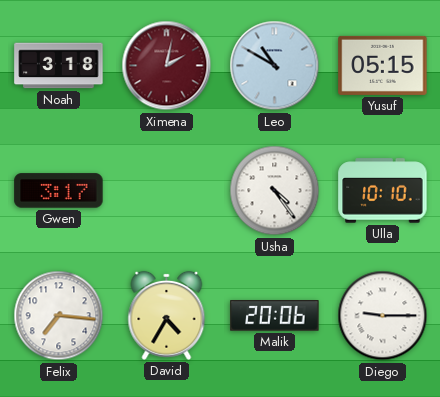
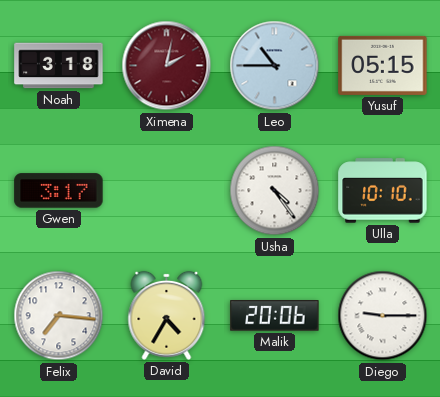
Leo: 10:50 -> 10:45
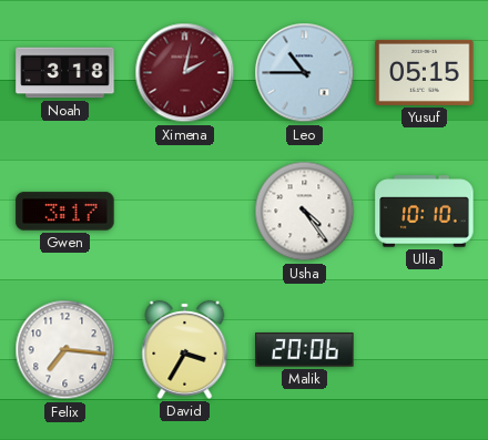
David: 4:35 -> 3:35
Diego: 9:15 -> none
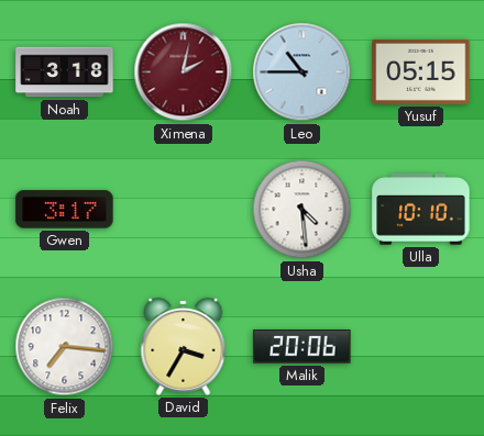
Usha: 4:24 -> 4:29
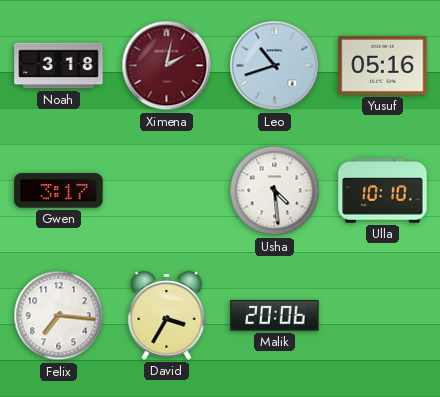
Leo: 10:45 -> 10:42
Yusuf: 05:15 -> 05:16
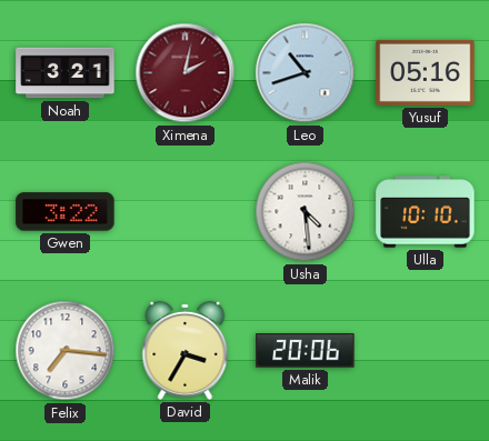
Noah: 3:18 -> 3:21
Gwen: 3:17 -> 3:22
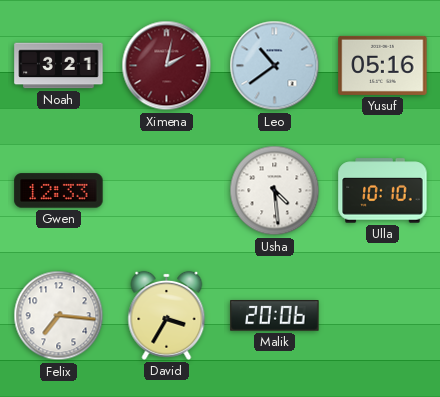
Leo: 10:42 -> 10:39
Gwen: 3:22 -> 12:33
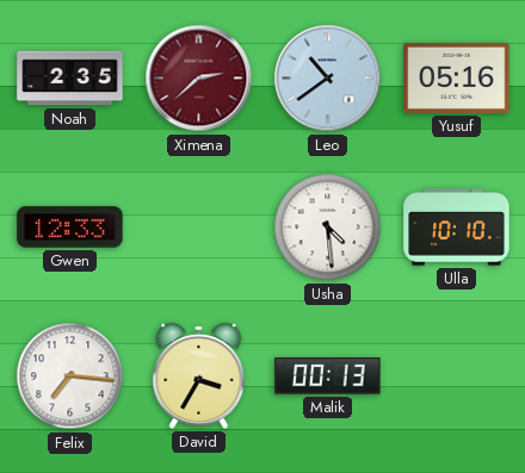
Noah: 3:21 -> 2:35
Ximena: 2:02 -> 2:38
Malik: 20:06 -> 00:13
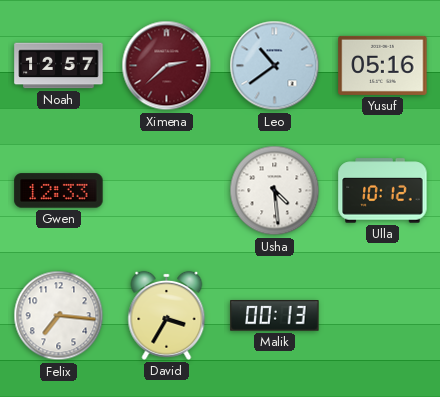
Noah: 2:35 -> 12:57
Ulla: 10:10 -> 10:12
